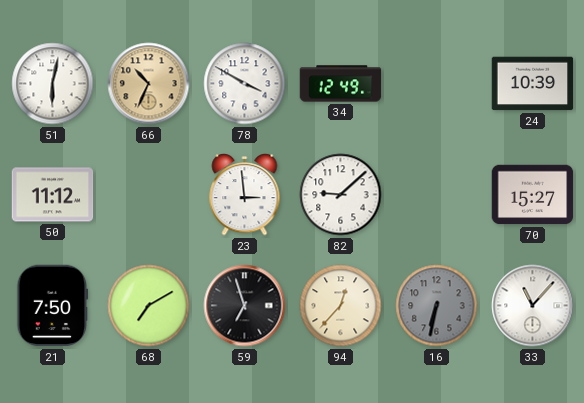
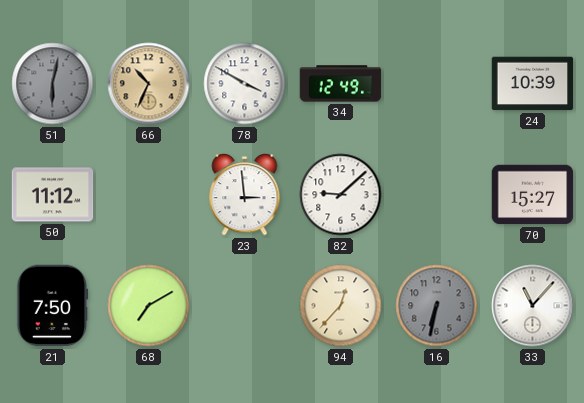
51 dial: white -> grey
59: 6:57 -> none
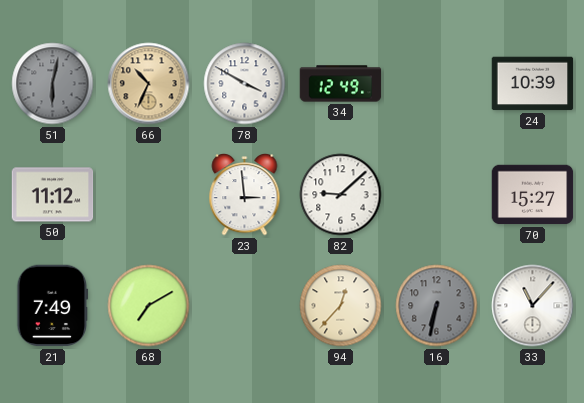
21: 7:50 -> 7:49
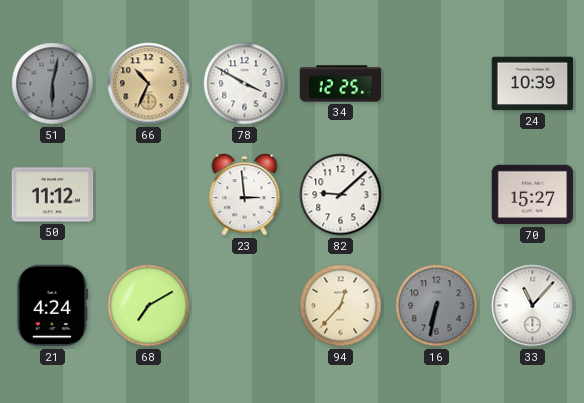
34: 12:49 -> 12:25
21: 7:49 -> 4:24
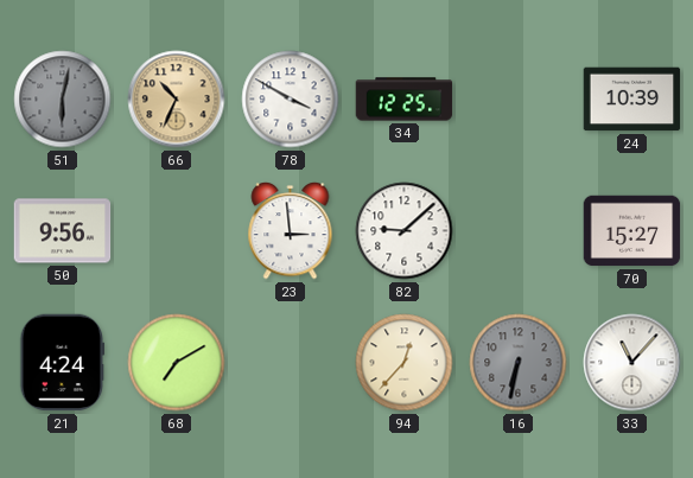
50: 11:12 -> 9:56
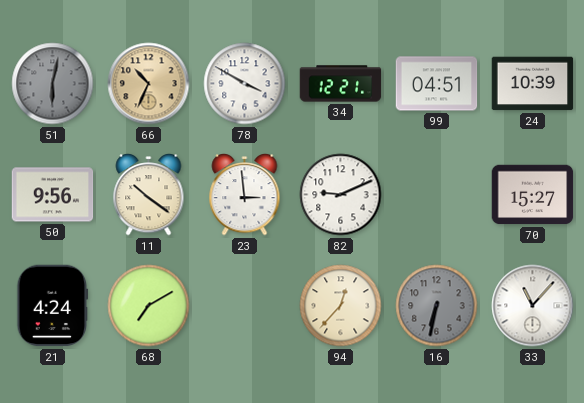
34: 12:25 -> 12:21
99: none -> 04:51
11: none -> 10:21
82: 9:08 -> 9:11
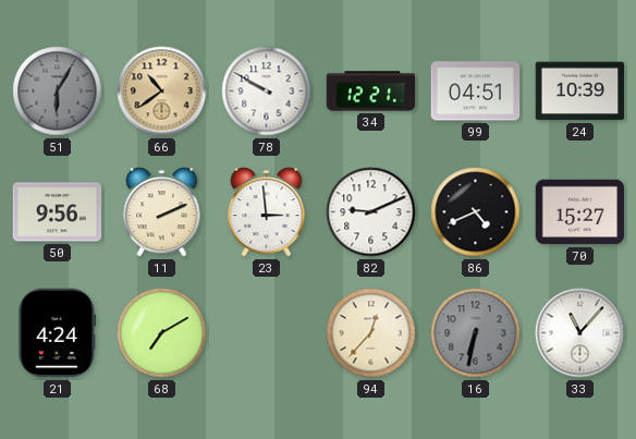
51: 6:02 -> 6:05
66: 10:34 -> 10:39
78: 3:50 -> 9:50
11: 10:21 -> 2:11
86: none -> 4:41
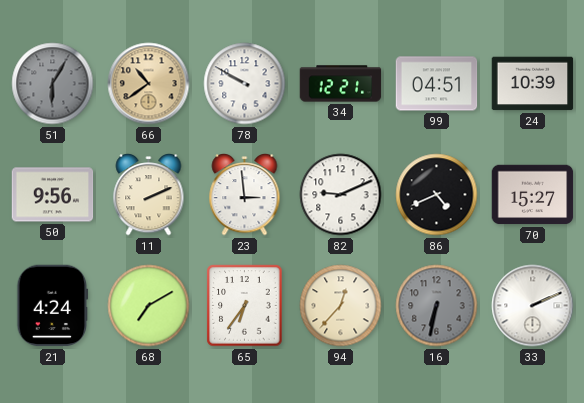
65: none -> 6:36
33: 11:07 -> 2:11
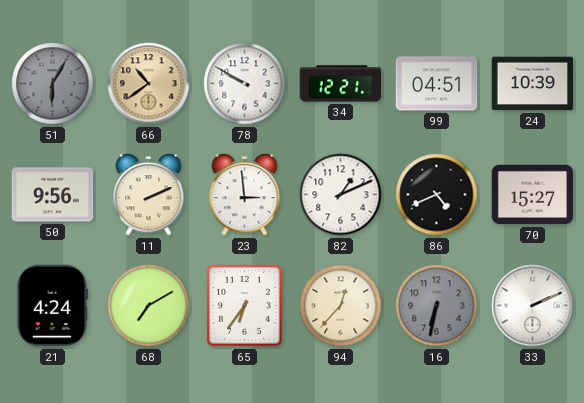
82: 9:11 -> 1:11
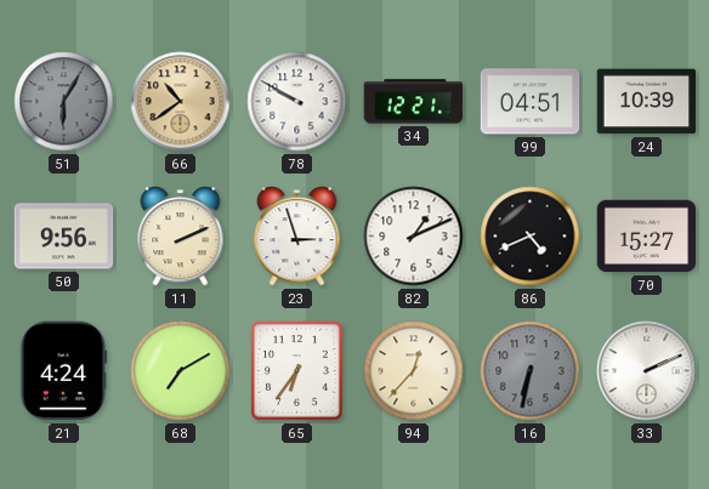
23: 2:59 -> 2:57
